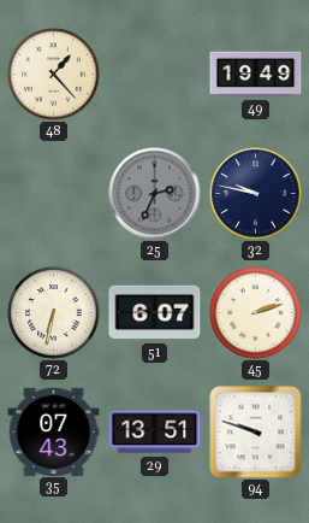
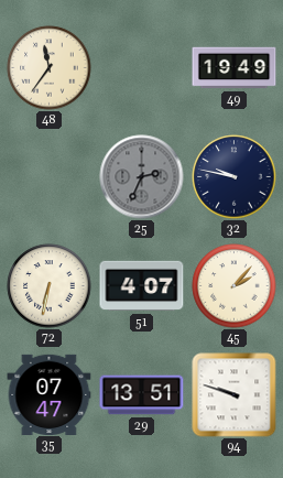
48: 1:23 -> 11:36
51: 6:07 -> 4:07
45: 2:12 -> 2:07
35: 07:43 -> 07:47
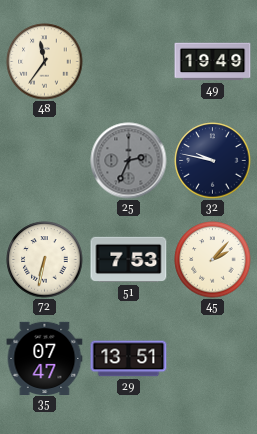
51: 4:07 -> 7:53
94: 9:48 -> none
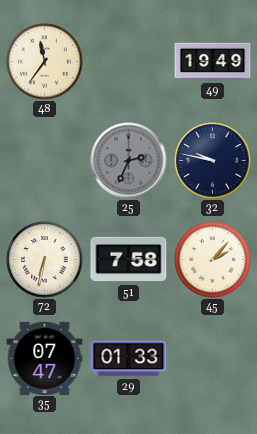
51: 7:53 -> 7:58
29: 13:51 -> 01:33
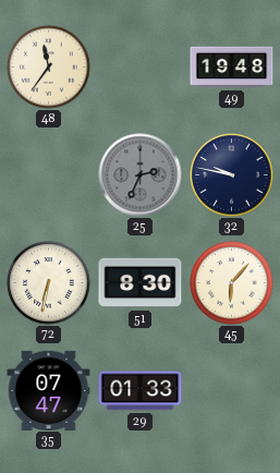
49: 19:49 -> 19:48
51: 7:58 -> 8:30
45: 2:07 -> 6:07
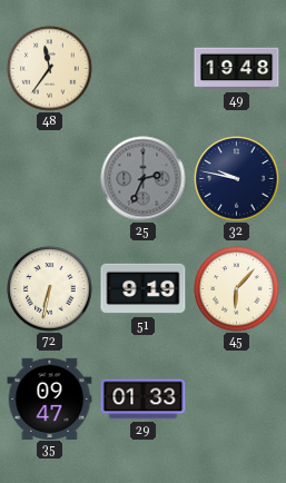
51: 8:30 -> 9:19
35: 07:47 -> 09:47
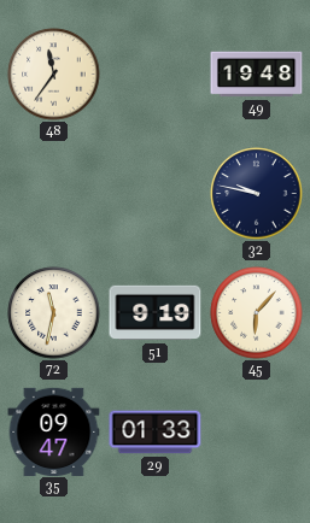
25: 2:34 -> none
72: 6:32 -> 11:32
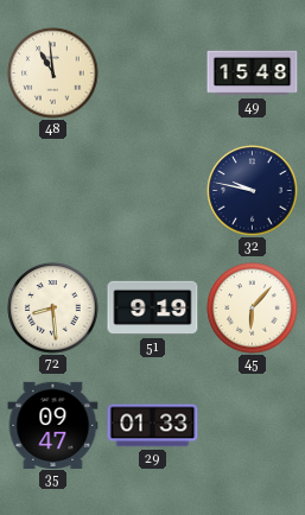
48: 11:36 -> 10:59
49: 19:48 -> 15:48
72: 11:32 -> 8:29
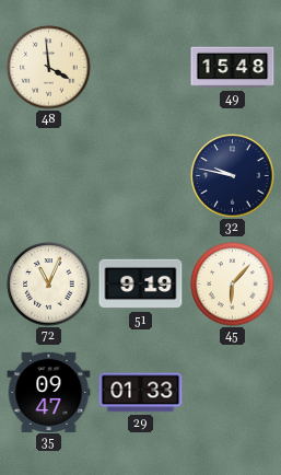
48: 10:59 -> 3:59
72: 8:29 -> 11:04
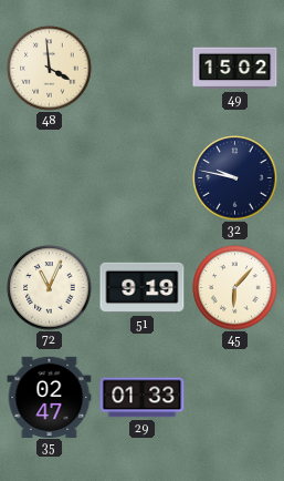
49: 15:48 -> 15:02
35: 09:47 -> 02:47
